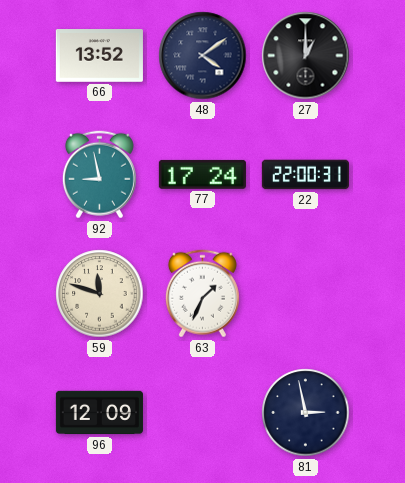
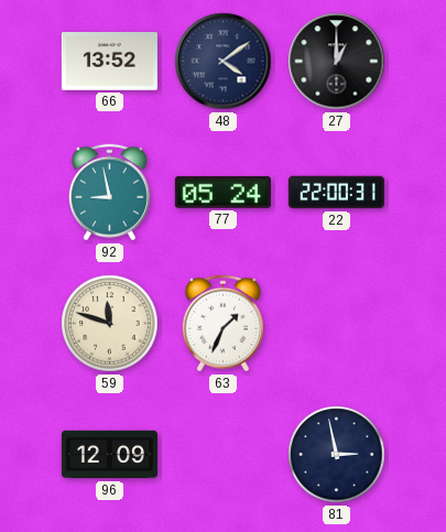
77: 17:24 -> 05:24
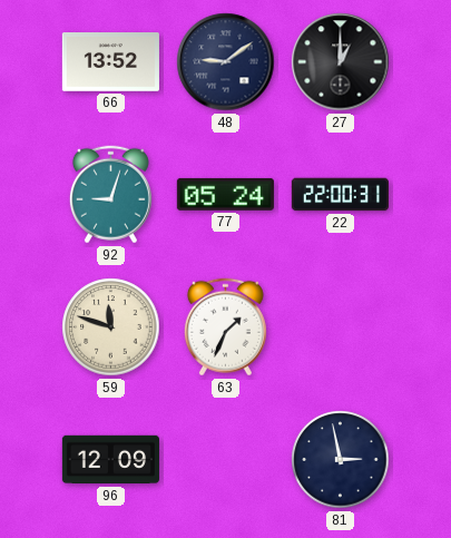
48: 4:09 -> 9:09
92: 8:58 -> 9:03
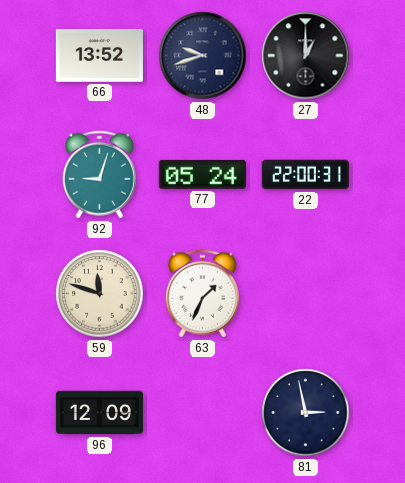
48: 9:09 -> 9:42
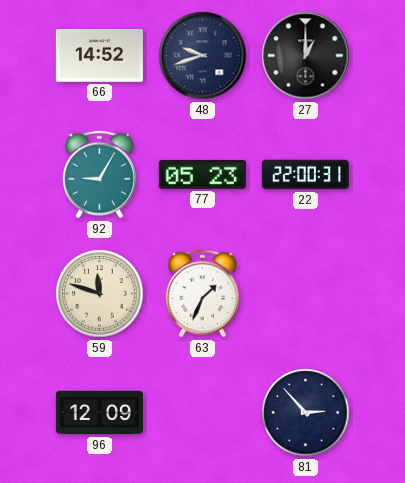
66: 13:52 -> 14:52
92: 9:03 -> 9:05
77: 05:24 -> 05:23
81: 2:58 -> 2:53
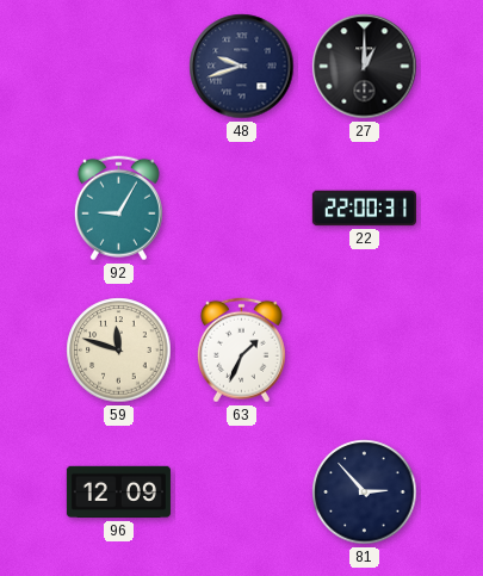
66: 14:52 -> none
77: 05:23 -> none
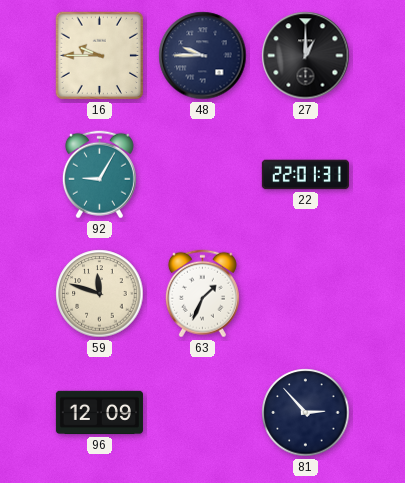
16: none -> 9:45
48: 9:42 -> 9:45
22: 22:00 -> 22:01
